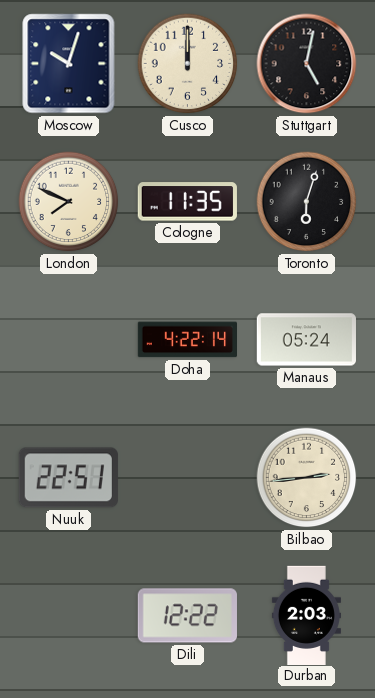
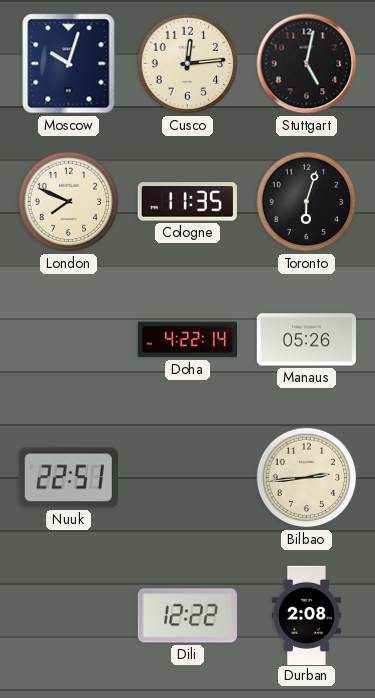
Cusco: 12:00 -> 12:14
Manaus: 05:24 -> 05:26
Durban: 2:03 -> 2:08
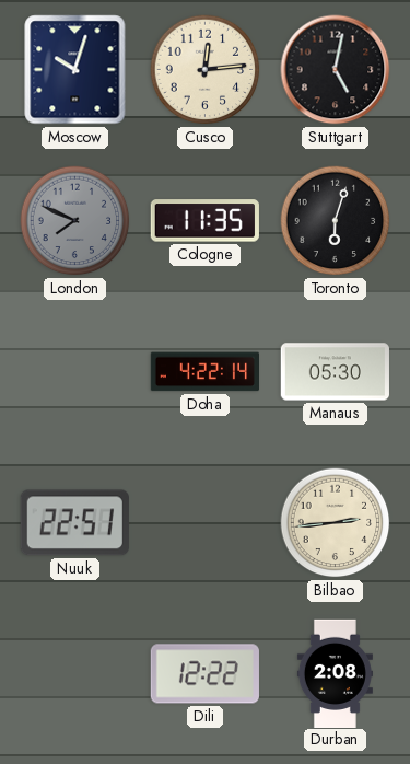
London dial: cream -> grey
Manaus: 05:26 -> 05:30
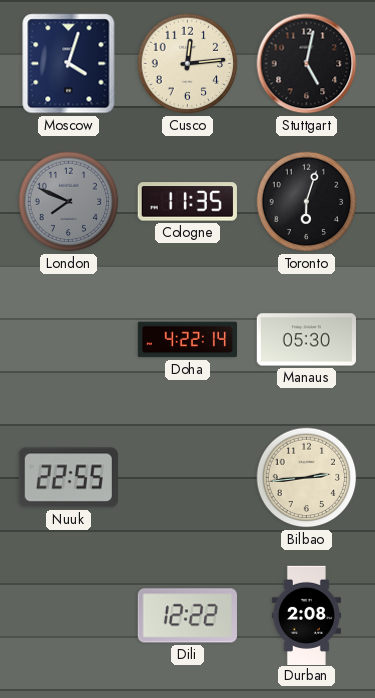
Moscow: 10:03 -> 4:03
Nuuk: 22:51 -> 22:55
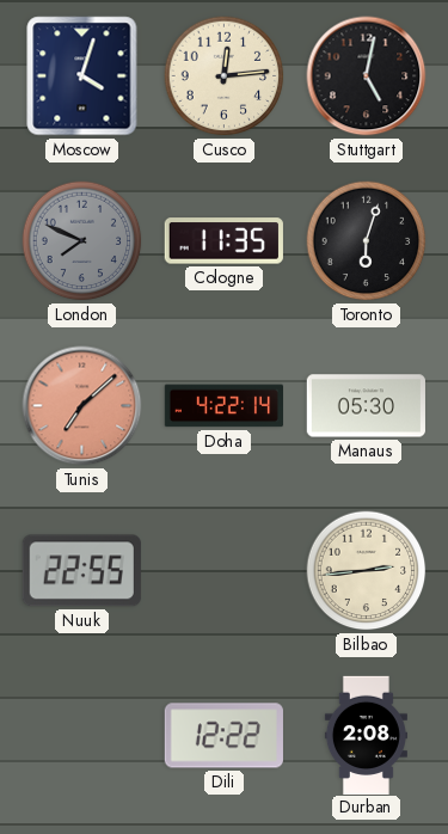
Tunis: none -> 7:08
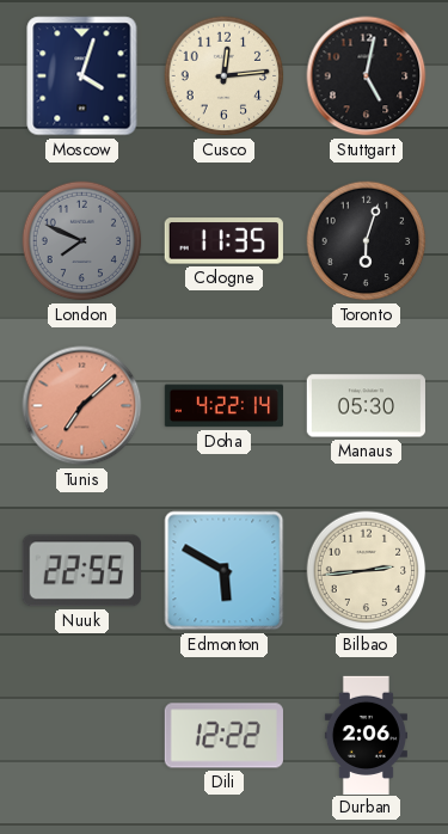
Edmonton: none -> 5:50
Durban: 2:08 -> 2:06
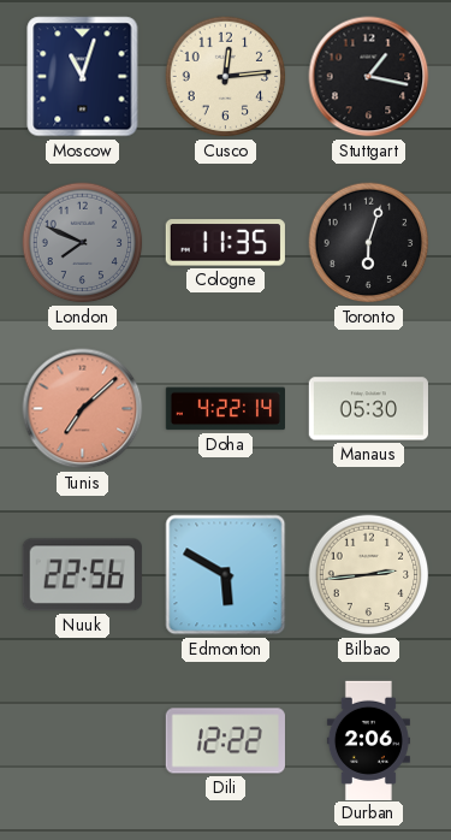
Moscow: 4:03 -> 11:03
Stuttgart: 5:02 -> 1:17
Nuuk: 22:55 -> 22:56
